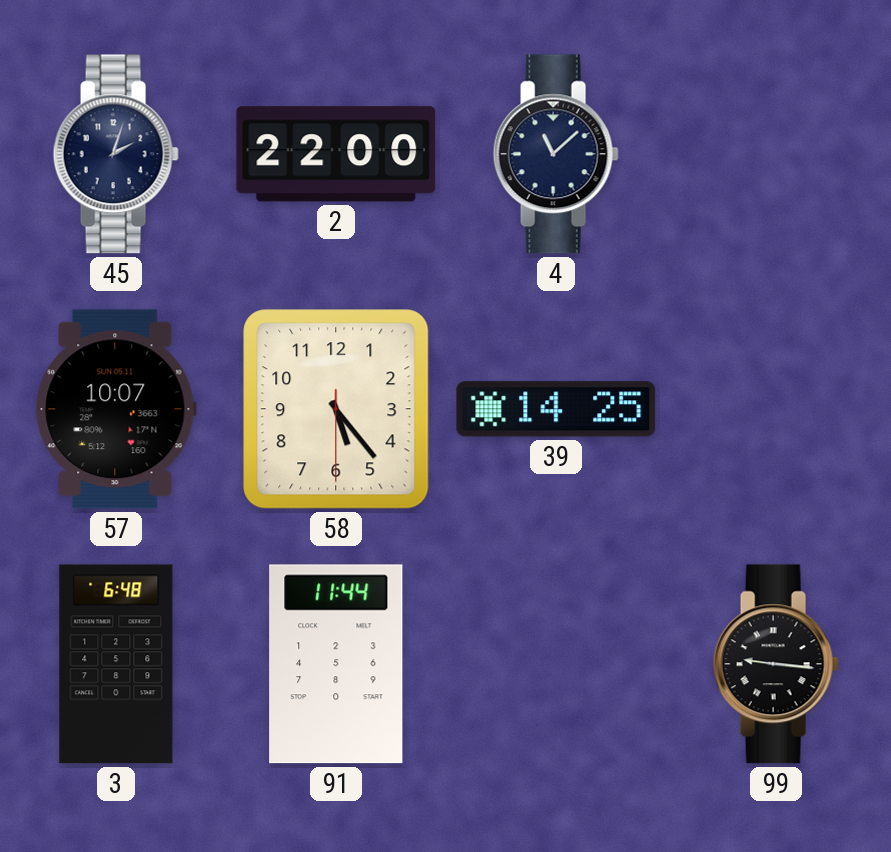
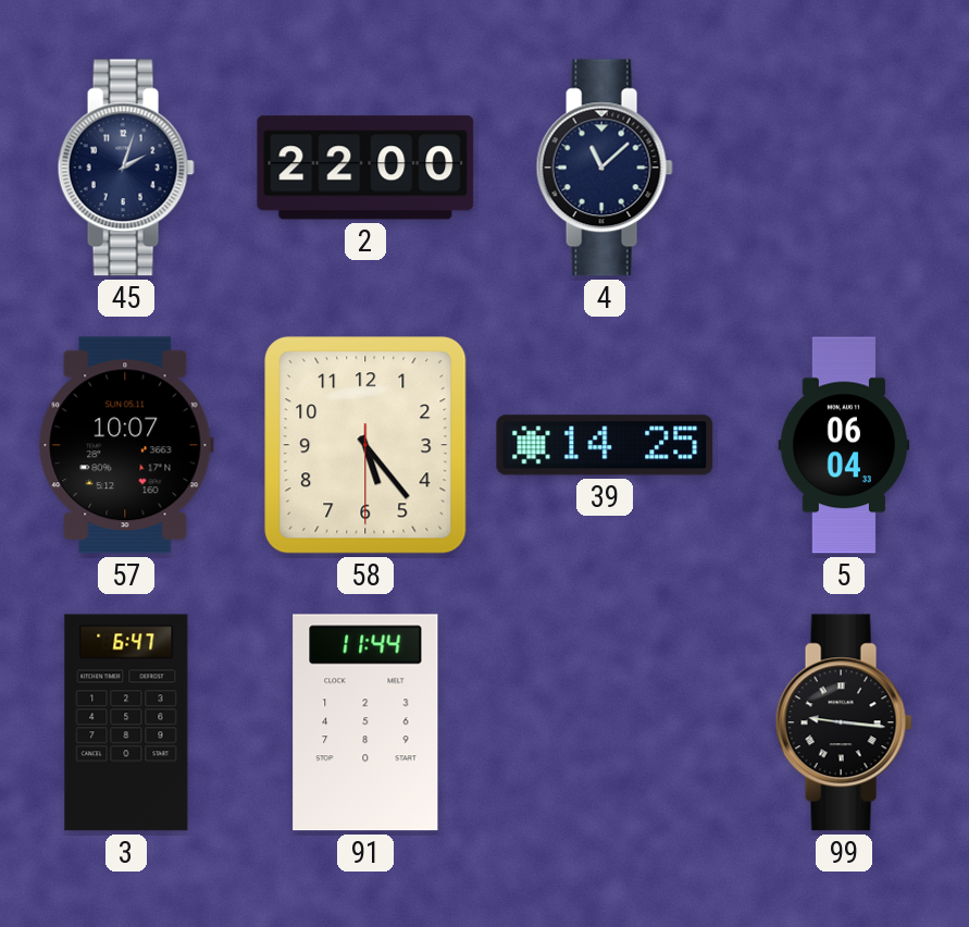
5: none -> 06:04
3: 6:48 -> 6:47
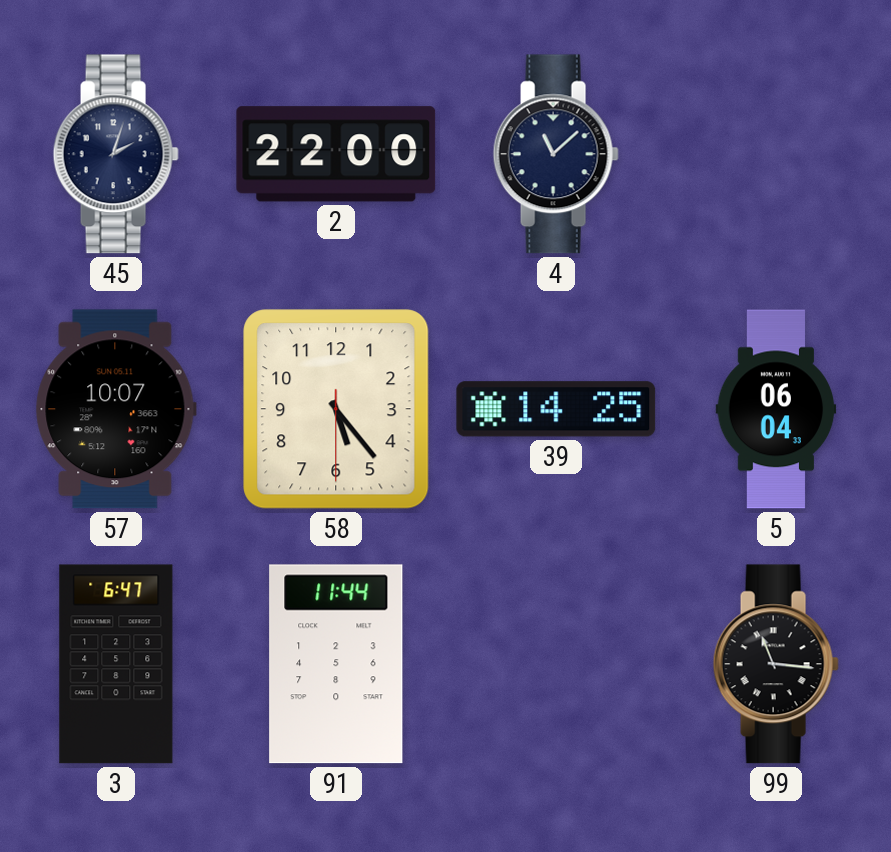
99: 9:16 -> 11:16
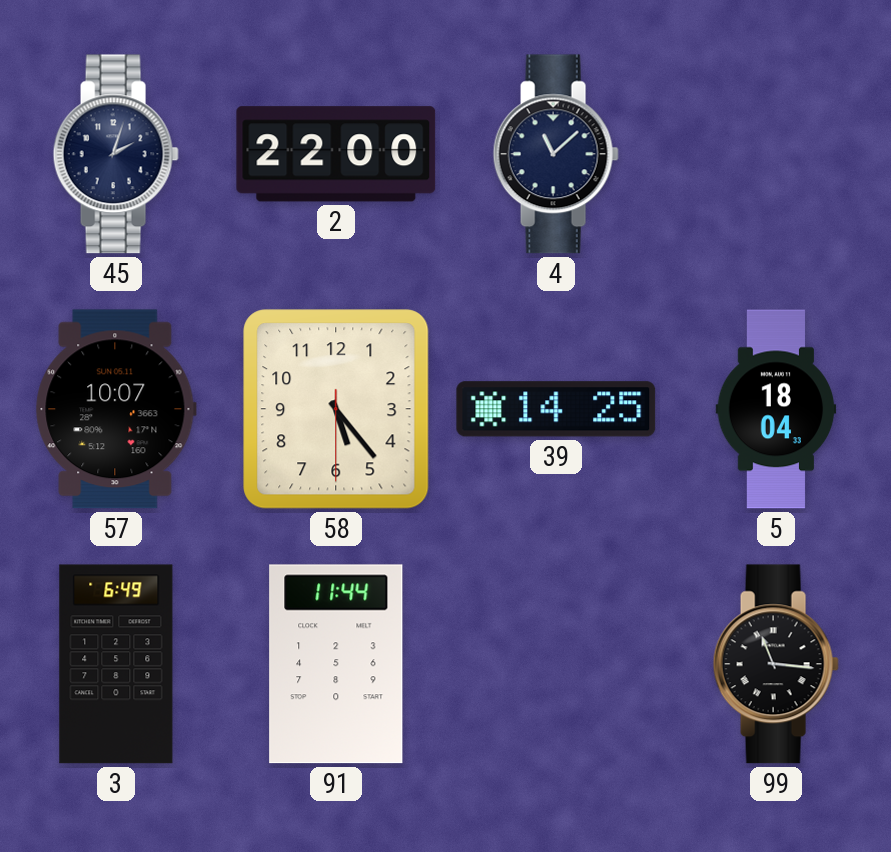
5: 06:04 -> 18:04
3: 6:47 -> 6:49
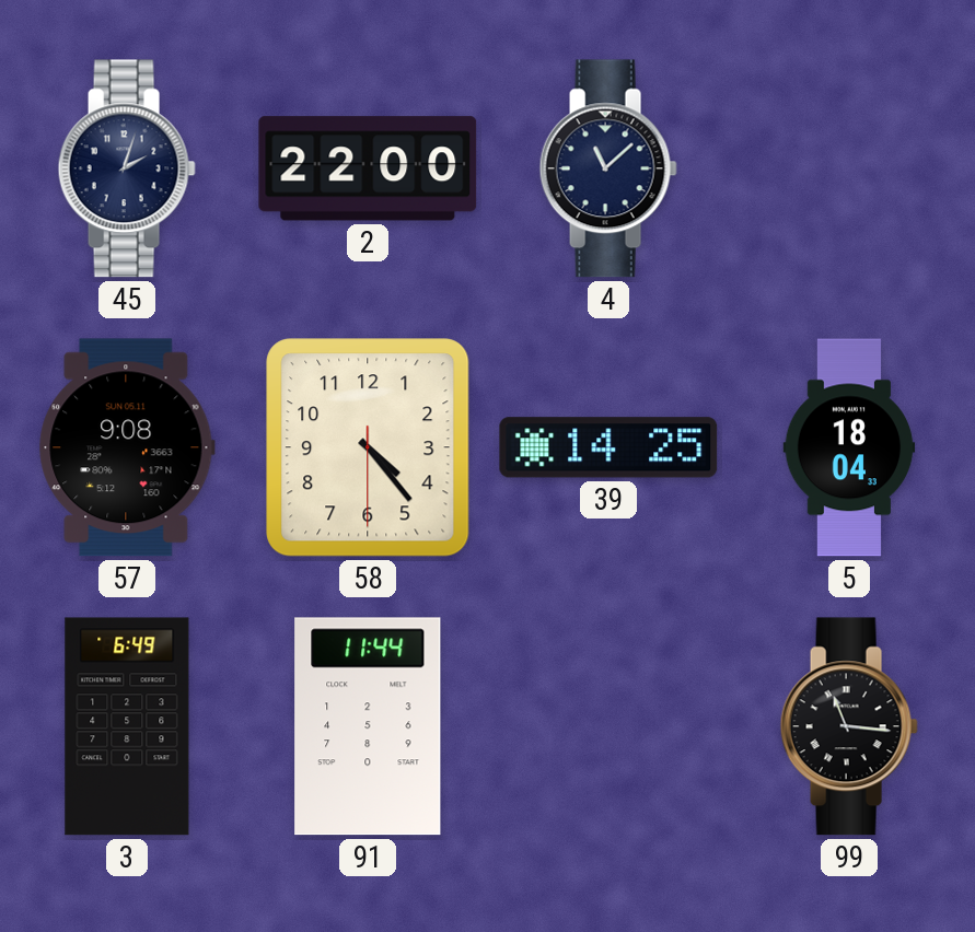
57: 10:07 -> 9:08
58: 5:23 -> 4:23
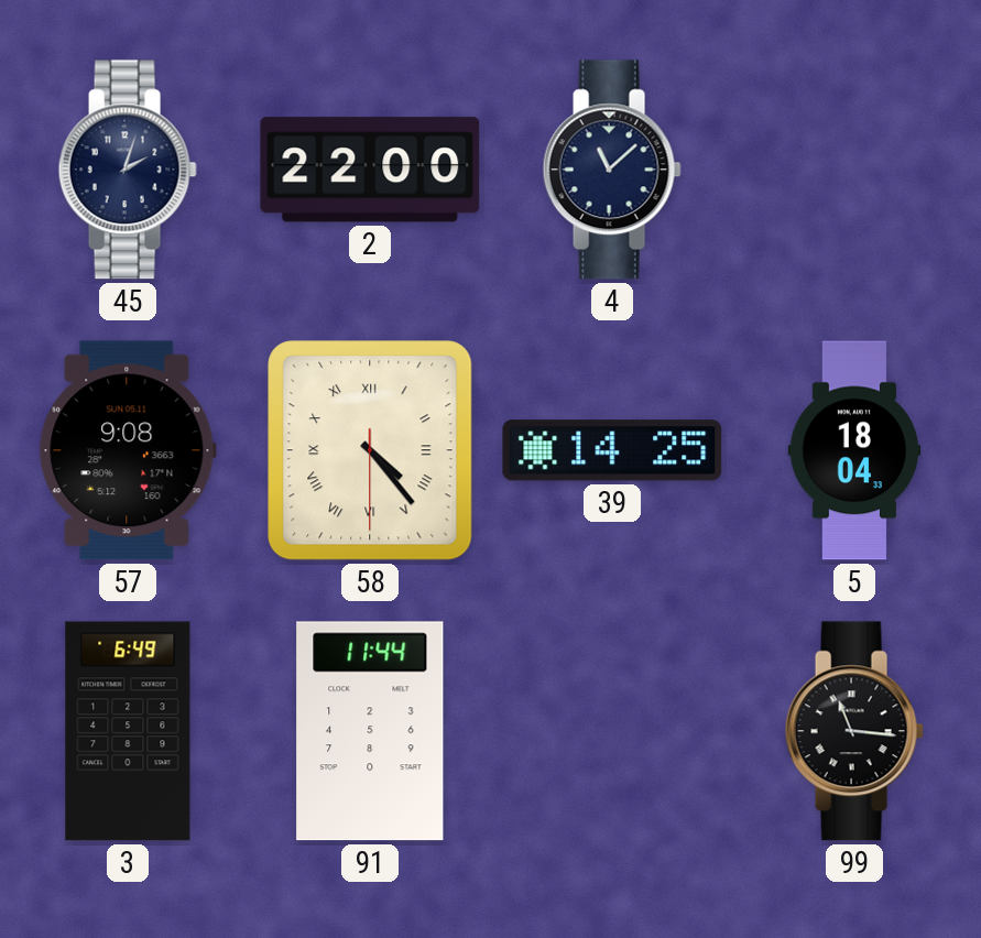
58 numerals: Arabic -> Roman
